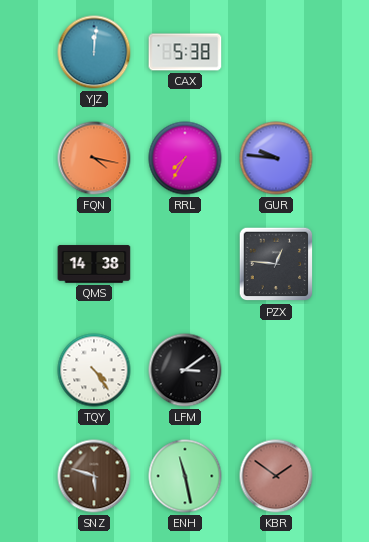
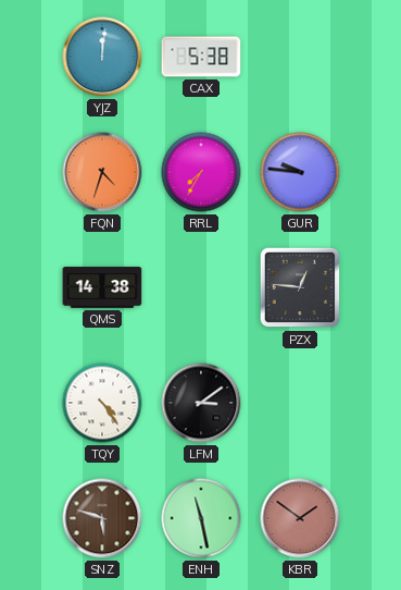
FQN: 4:17 -> 4:33
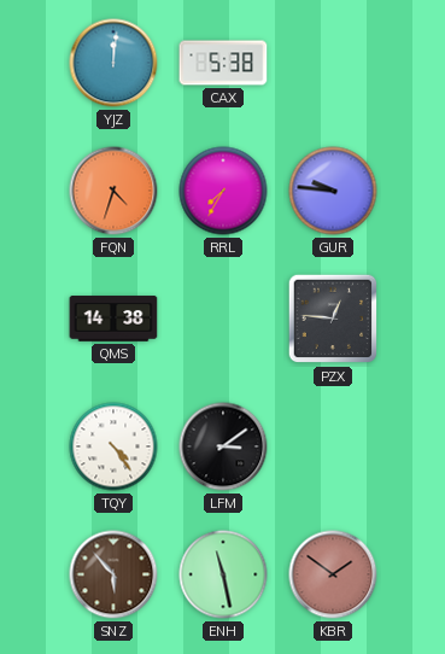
SNZ: 5:48 -> 5:53
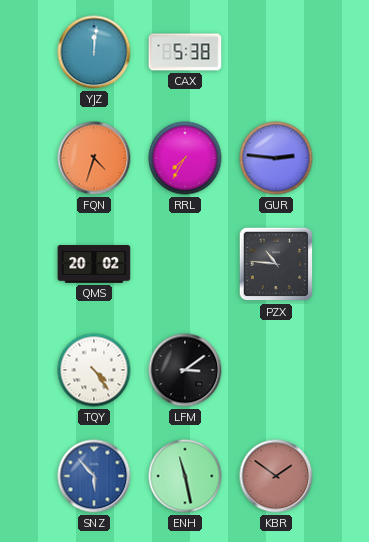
GUR: 9:46 -> 2:46
QMS: 14:38 -> 20:02
PZX: 12:46 -> 10:46
SNZ dial: brown -> blue
